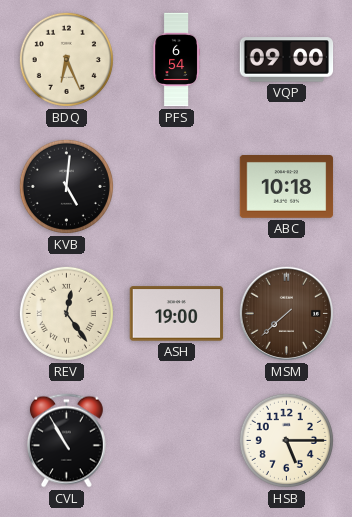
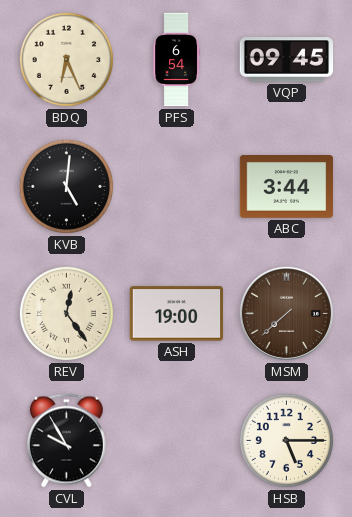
VQP: 09:00 -> 09:45
ABC: 10:18 -> 3:44
CVL: 10:55 -> 9:55
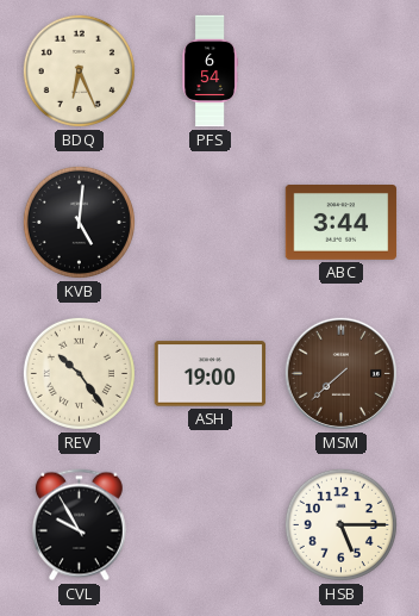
VQP: 09:45 -> none
REV: 12:24 -> 10:24
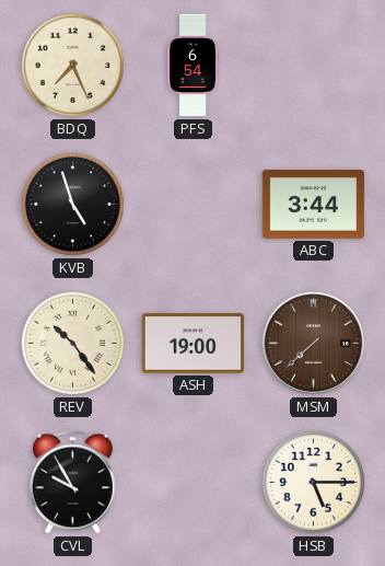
BDQ: 6:26 -> 7:26
KVB: 5:01 -> 4:57
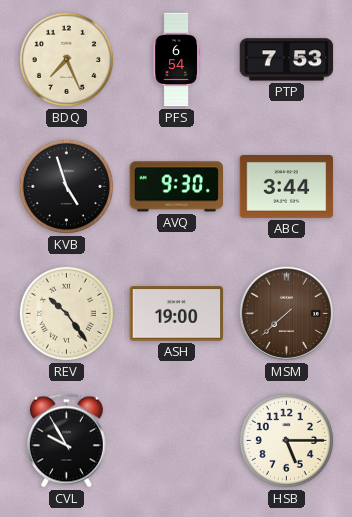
PTP: none -> 7:53
AVQ: none -> 9:30
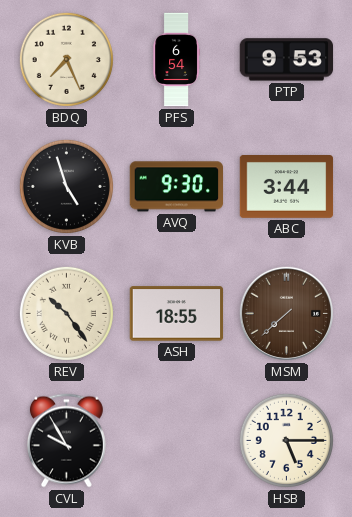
PTP: 7:53 -> 9:53
ASH: 19:00 -> 18:55
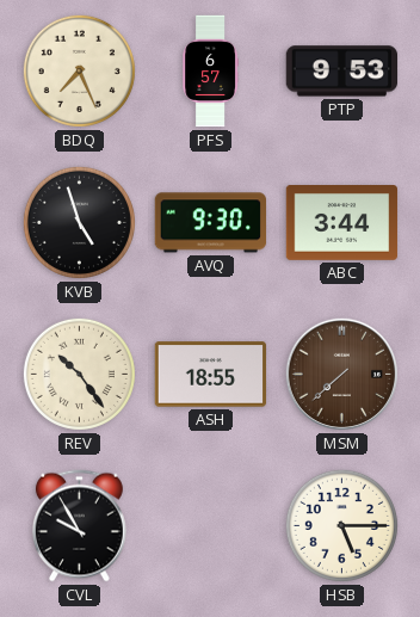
PFS: 6:54 -> 6:57
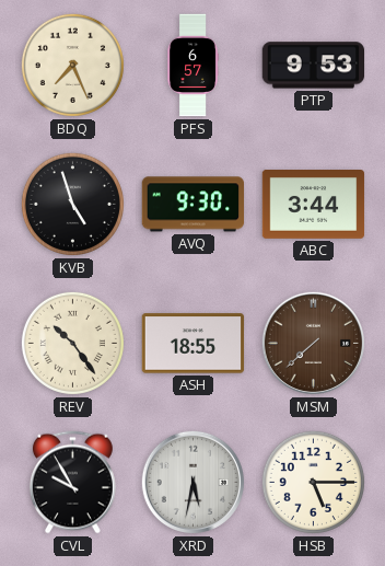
XRD: none -> 5:32
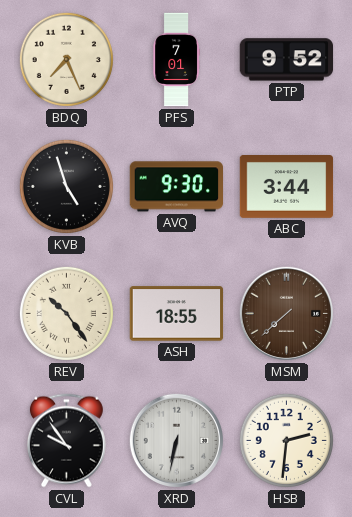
PFS: 6:57 -> 7:01
PTP: 9:53 -> 9:52
CVL: 9:55 -> 9:54
XRD: 5:32 -> 6:32
HSB: 5:15 -> 2:31
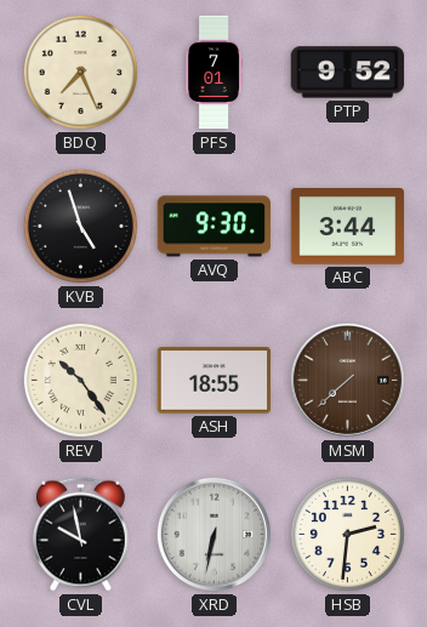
CVL: 9:54 -> 9:58
